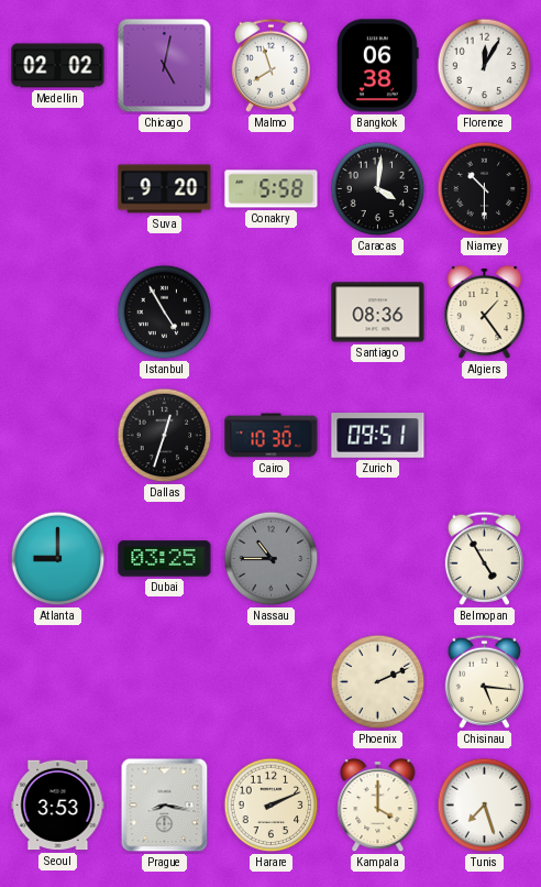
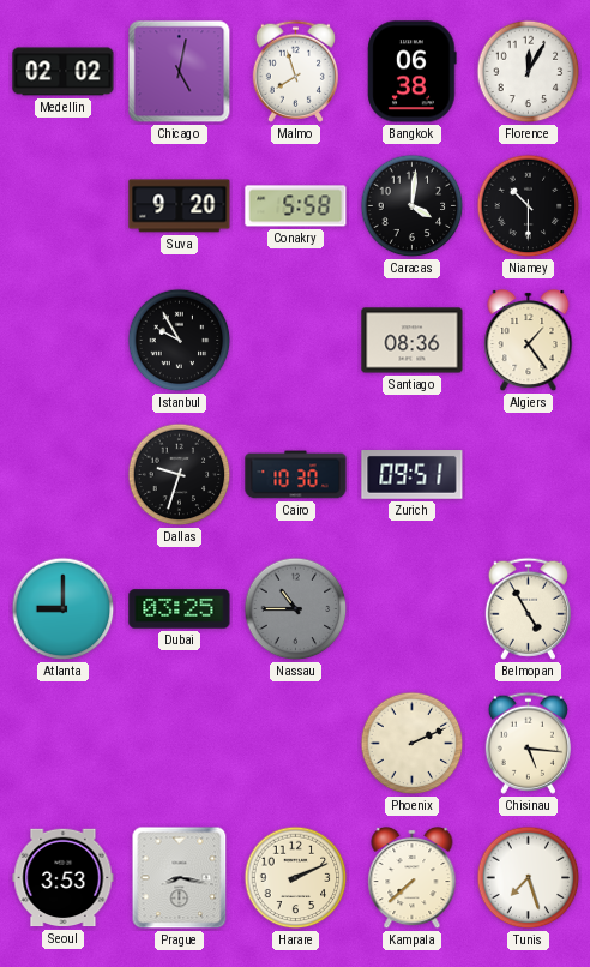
Istanbul: 4:55 -> 9:55
Dallas: 12:33 -> 9:33
Kampala: 4:00 -> 7:38
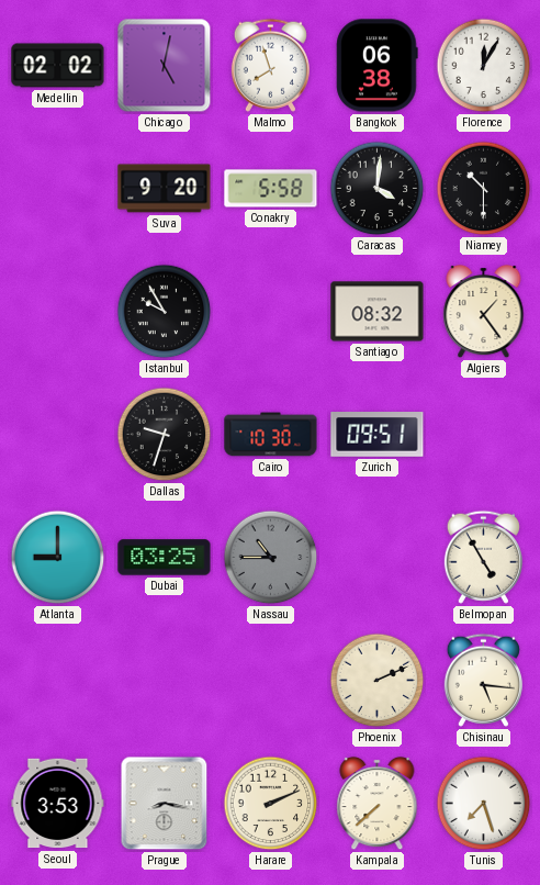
Santiago: 08:36 -> 08:32
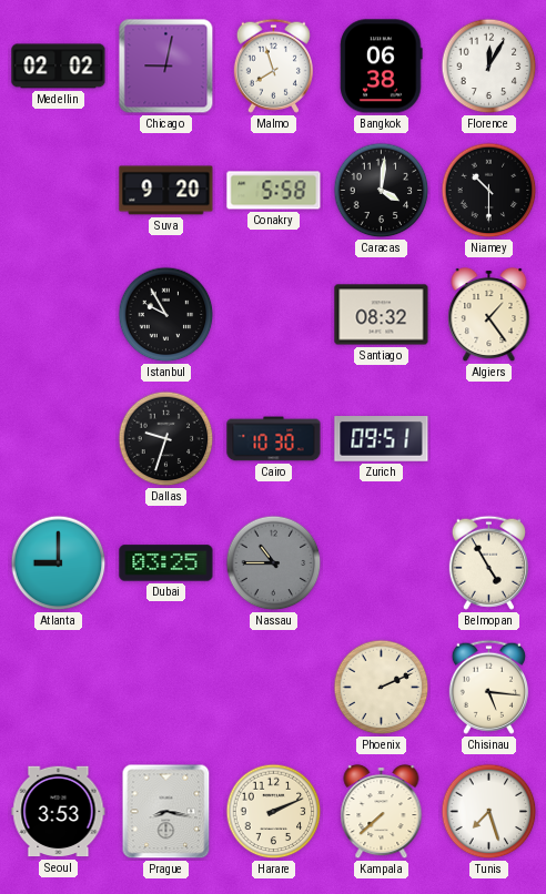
Chicago: 5:02 -> 9:02
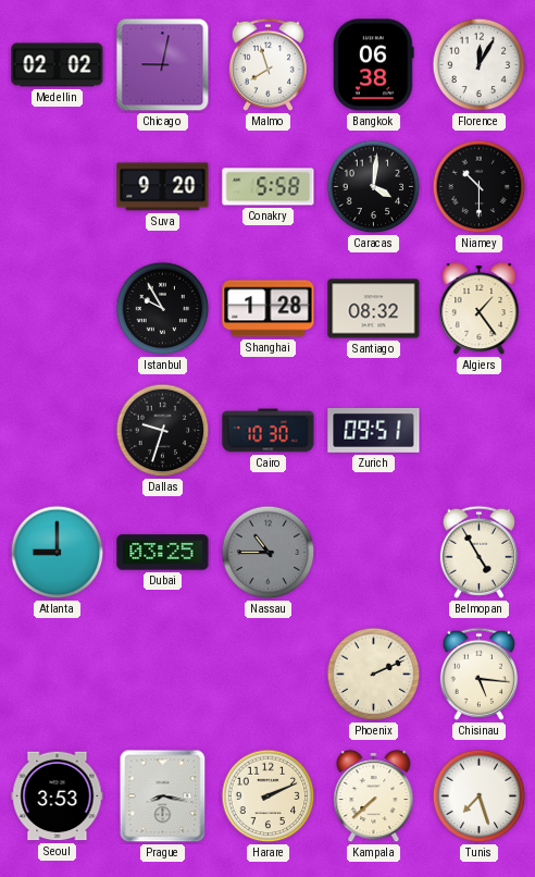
Shanghai: none -> 1:28
